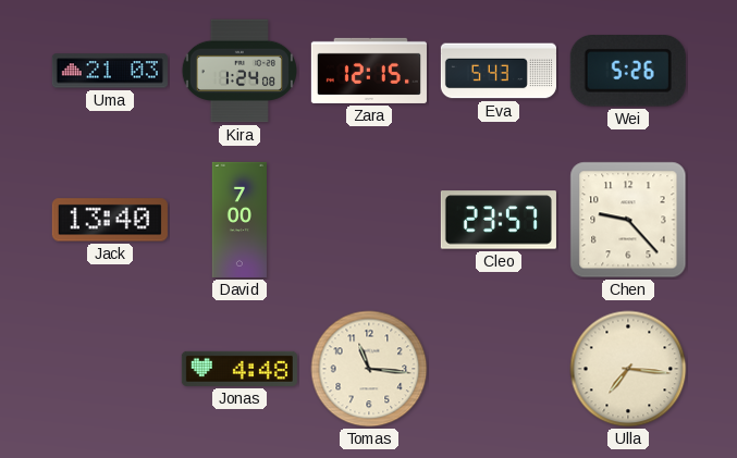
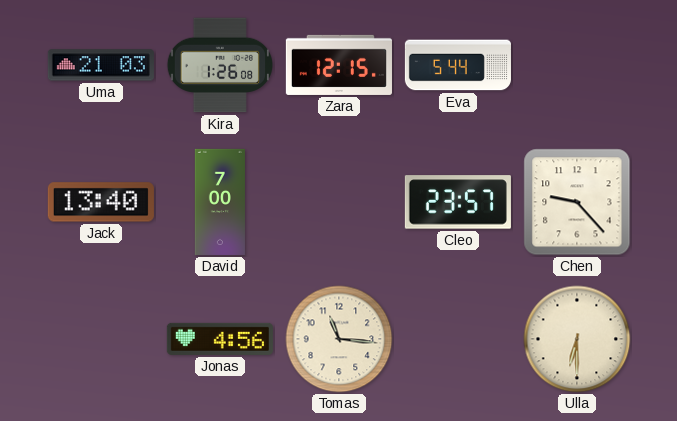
Kira: 1:24 -> 1:26
Eva: 5:43 -> 5:44
Wei: 5:26 -> none
Jonas: 4:48 -> 4:56
Ulla: 7:16 -> 6:30
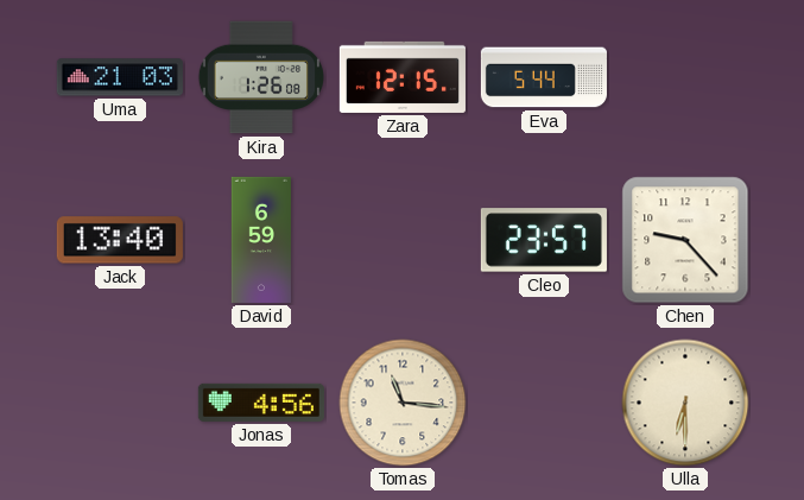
David: 7:00 -> 6:59
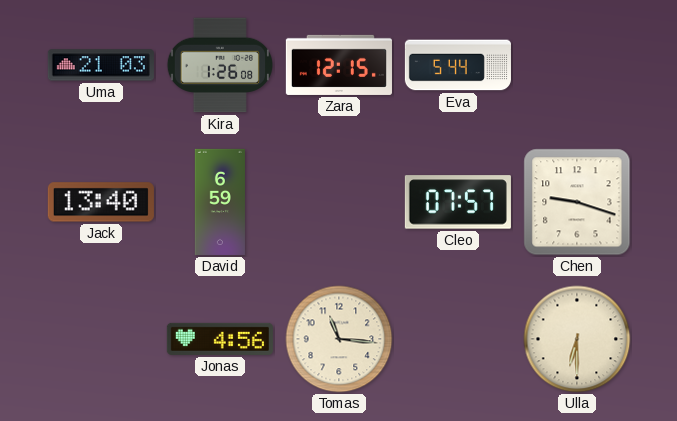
Cleo: 23:57 -> 07:57
Chen: 9:23 -> 9:18
